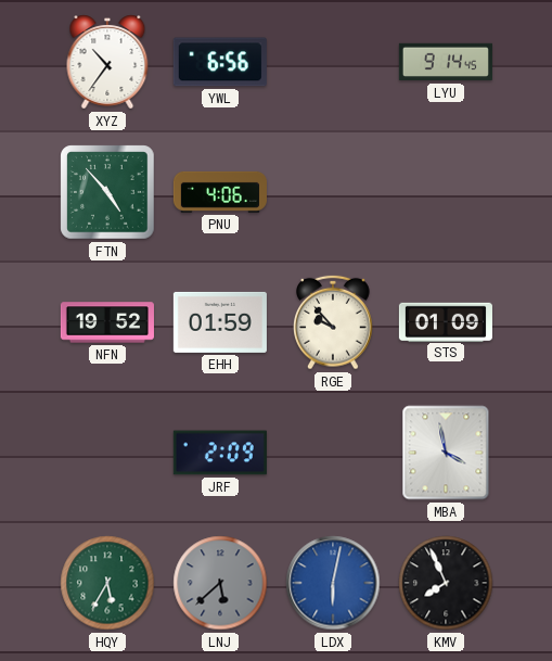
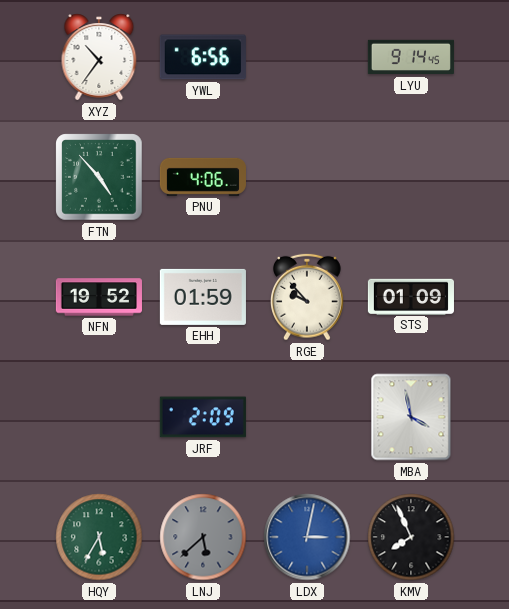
LDX: 6:02 -> 3:02
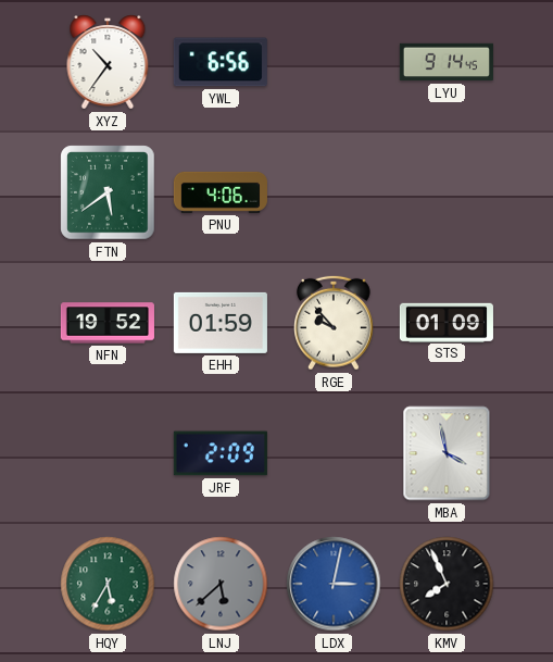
FTN: 4:53 -> 5:39
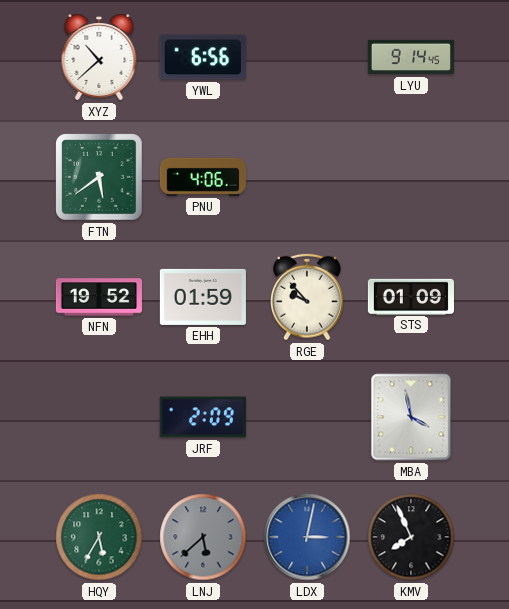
XYZ: 10:36 -> 10:38
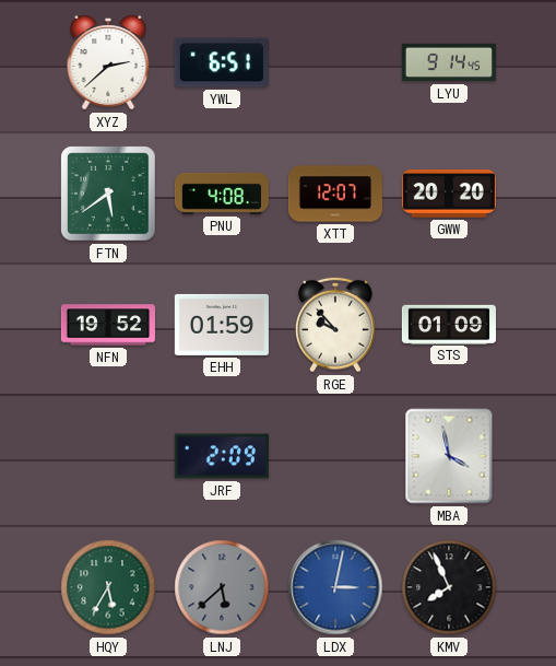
XYZ: 10:38 -> 2:38
YWL: 6:56 -> 6:51
PNU: 4:06 -> 4:08
XTT: none -> 12:07
GWW: none -> 20:20
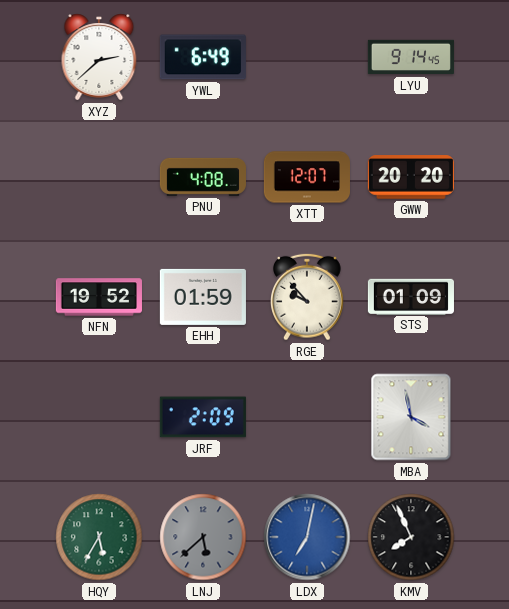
YWL: 6:51 -> 6:49
FTN: 5:39 -> none
LDX: 3:02 -> 7:02
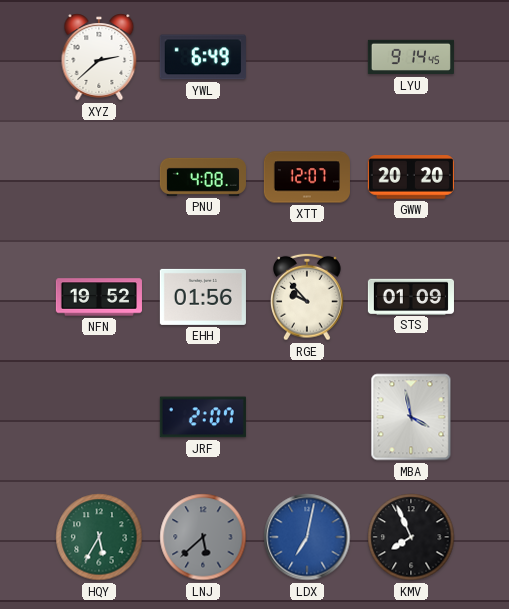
EHH: 01:59 -> 01:56
JRF: 2:09 -> 2:07
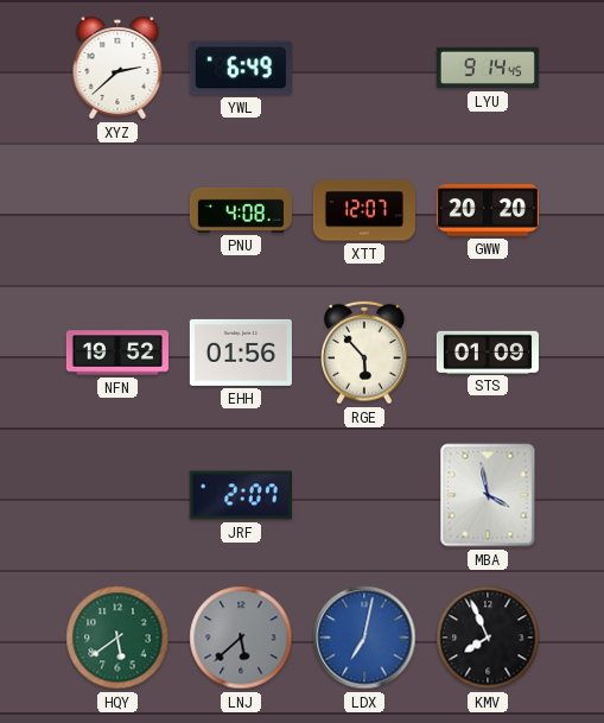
RGE: 9:53 -> 5:53
HQY: 5:35 -> 5:39
